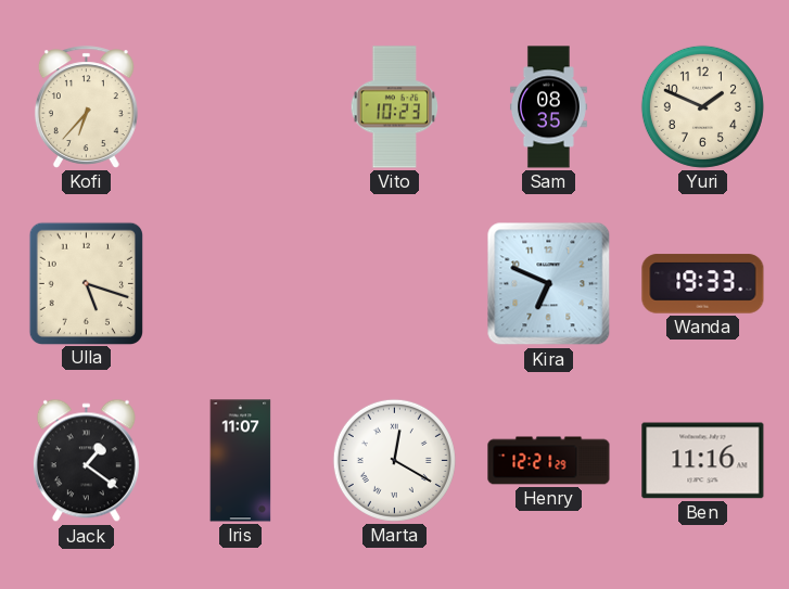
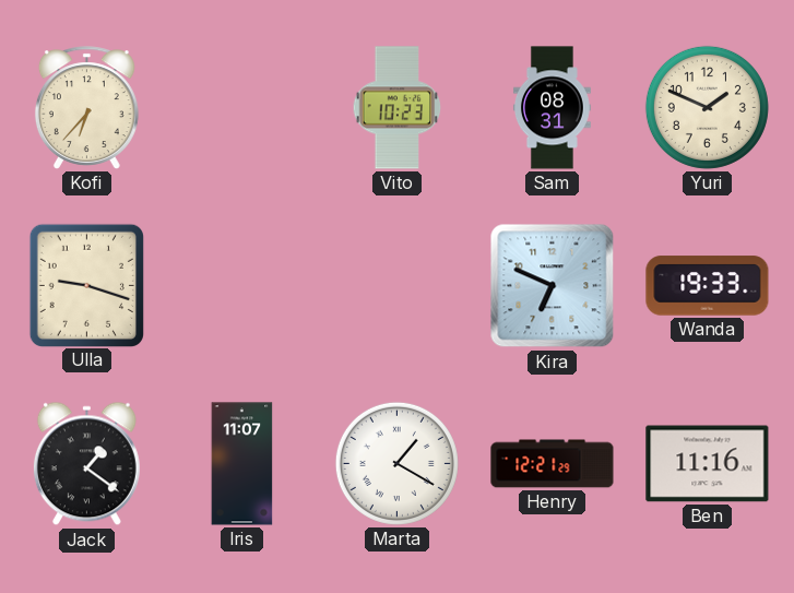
Sam: 08:35 -> 08:31
Ulla: 5:18 -> 9:18
Marta: 12:20 -> 1:20
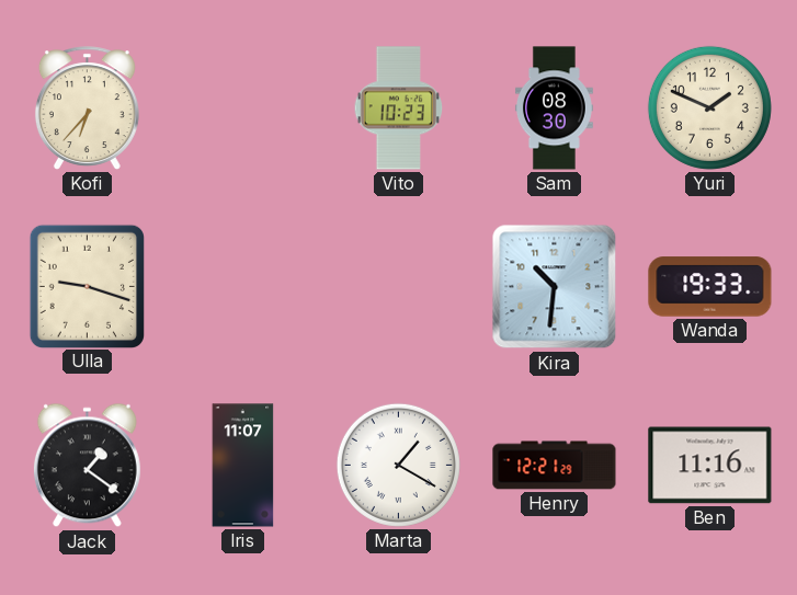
Sam: 08:31 -> 08:30
Kira: 6:49 -> 10:31
